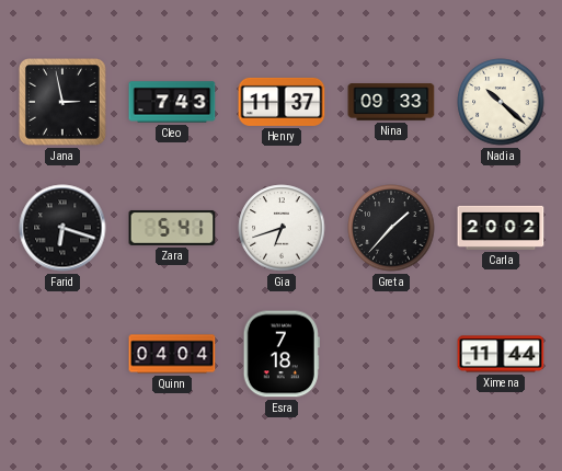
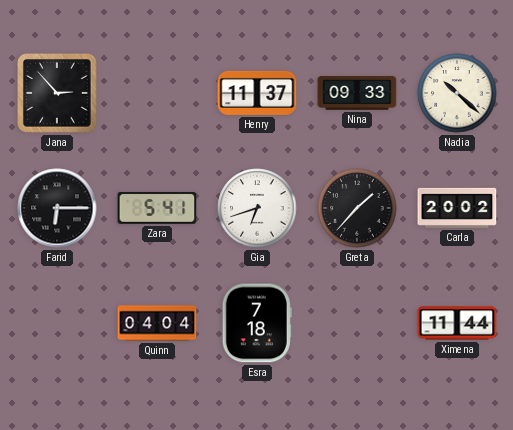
Jana: 2:58 -> 2:53
Cleo: 7:43 -> none
Farid: 6:18 -> 6:15
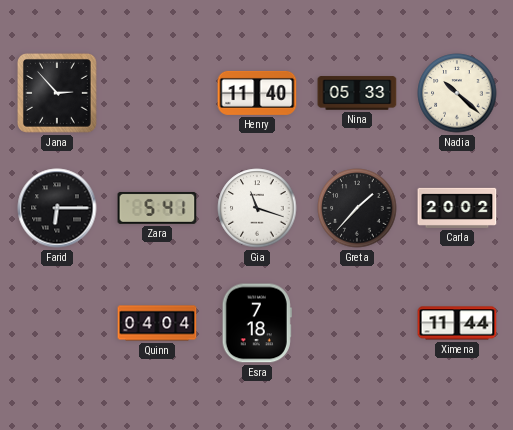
Henry: 11:37 -> 11:40
Nina: 09:33 -> 05:33
Gia: 6:42 -> 11:18
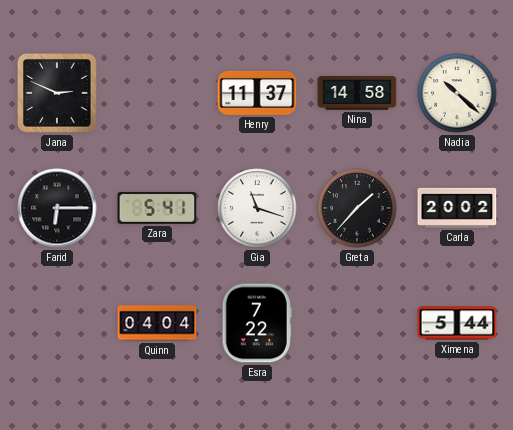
Jana: 2:53 -> 2:49
Henry: 11:40 -> 11:37
Nina: 05:33 -> 14:58
Esra: 7:18 -> 7:22
Ximena: 11:44 -> 5:44
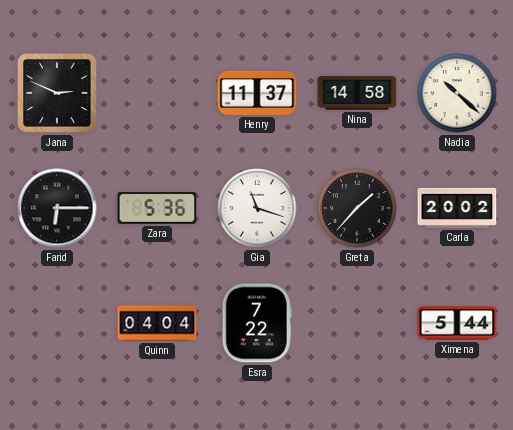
Zara: 5:41 -> 5:36
